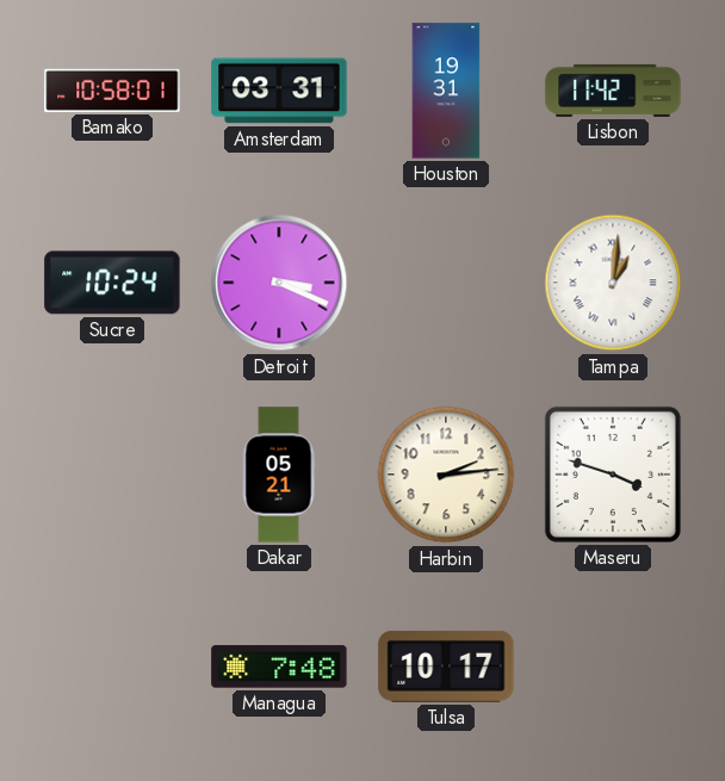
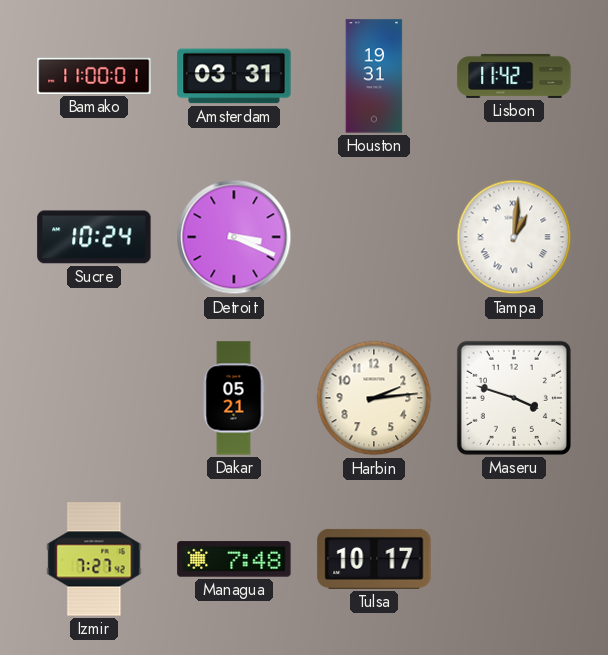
Bamako: 10:58 -> 11:00
Izmir: none -> 7:27
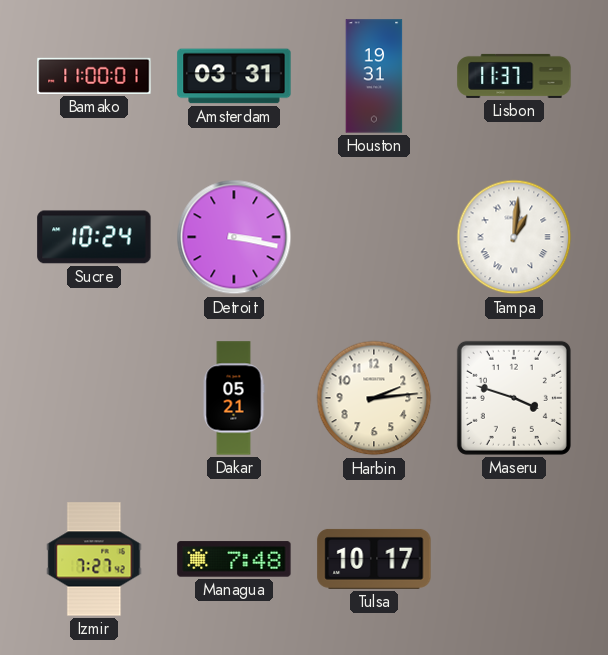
Lisbon: 11:42 -> 11:37
Detroit: 3:19 -> 3:17
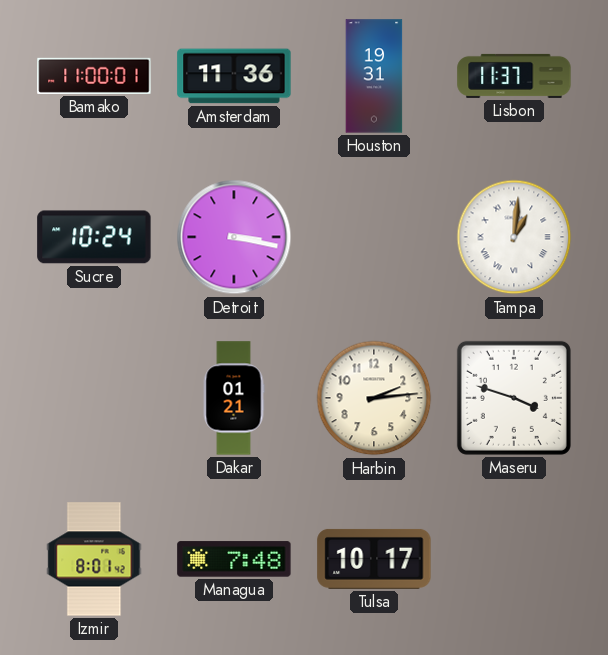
Amsterdam: 03:31 -> 11:36
Dakar: 05:21 -> 01:21
Izmir: 7:27 -> 8:01
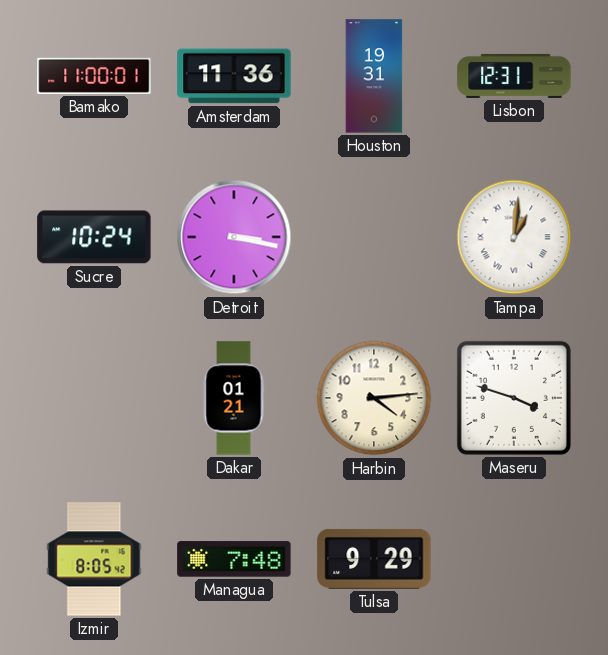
Lisbon: 11:37 -> 12:31
Harbin: 2:14 -> 4:14
Izmir: 8:01 -> 8:05
Tulsa: 10:17 -> 9:29
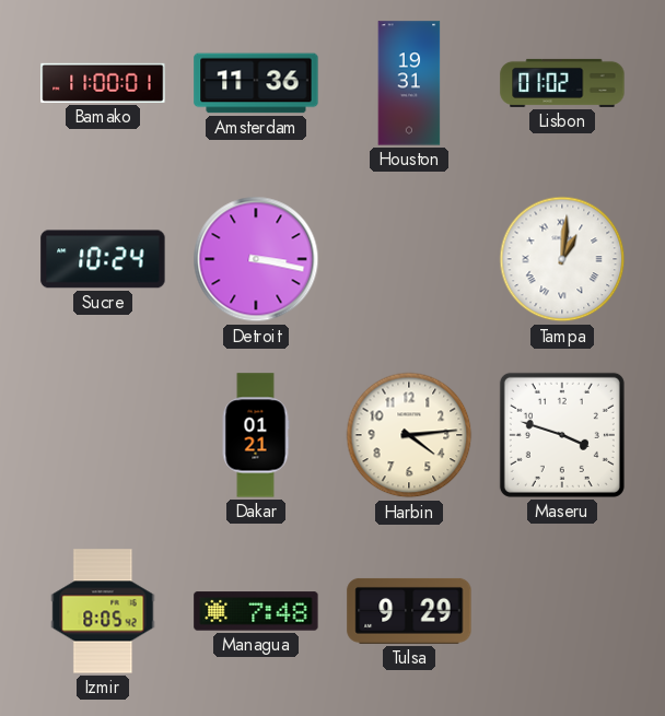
Lisbon: 12:31 -> 01:02
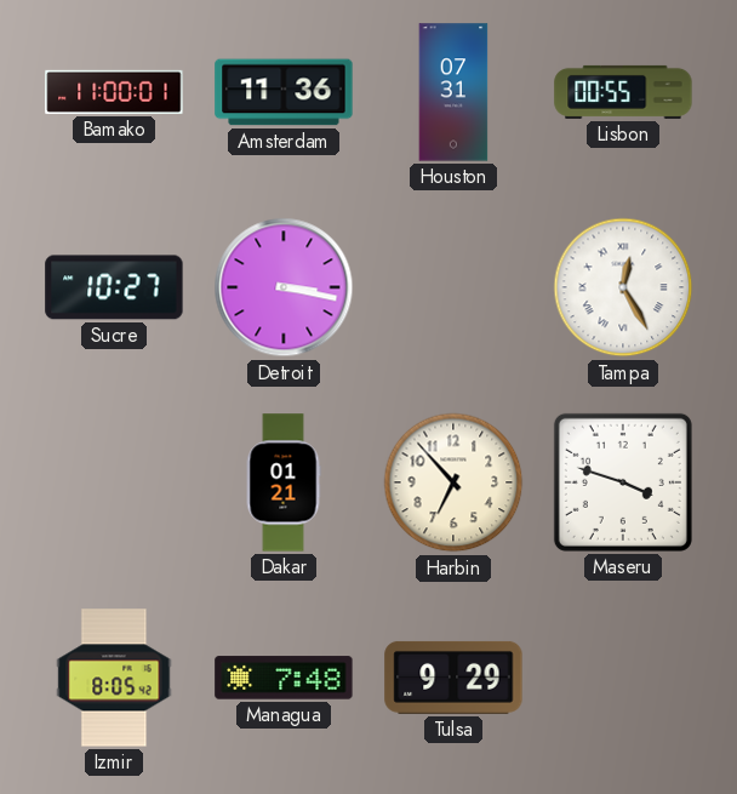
Houston: 19:31 -> 07:31
Lisbon: 01:02 -> 00:55
Sucre: 10:24 -> 10:27
Tampa: 1:01 -> 12:25
Harbin: 4:14 -> 6:53
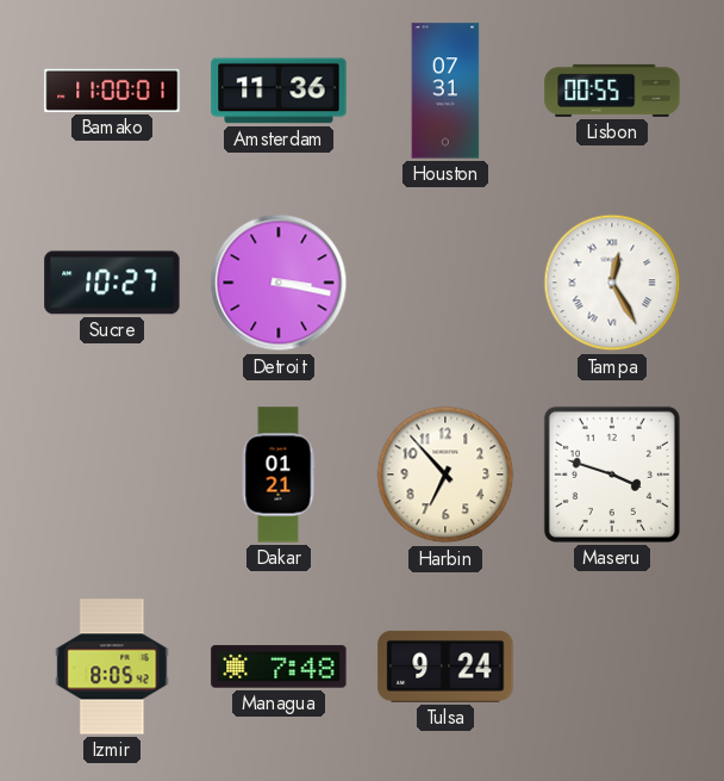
Tulsa: 9:29 -> 9:24
